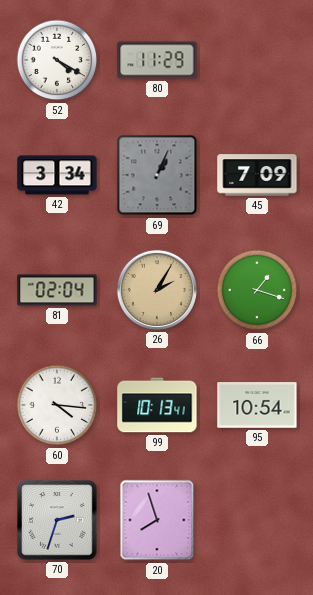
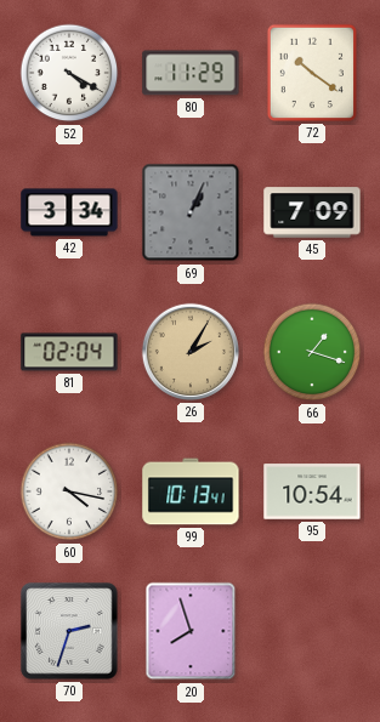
72: none -> 10:21
60: 4:16 -> 4:17
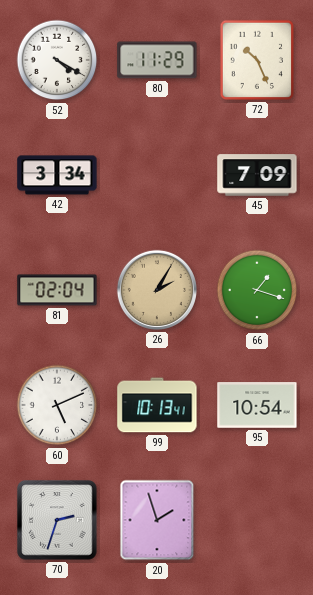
72: 10:21 -> 10:26
69: 1:04 -> none
60: 4:17 -> 5:11
20: 7:57 -> 1:57
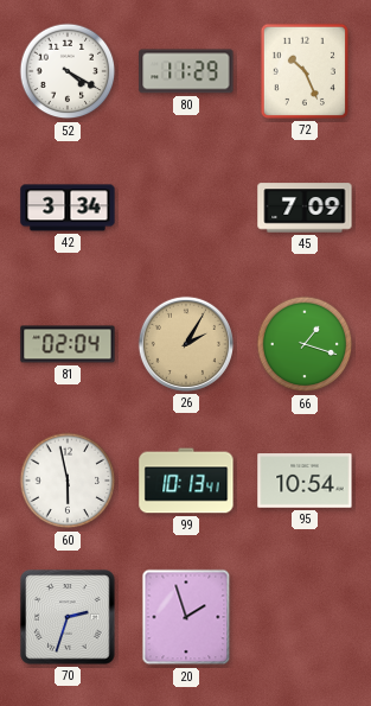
60: 5:11 -> 5:58
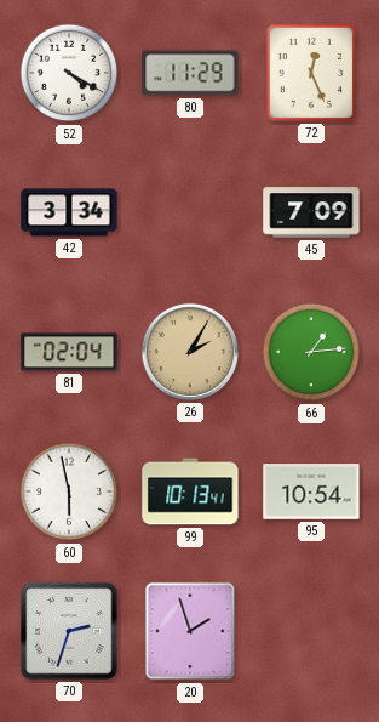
72: 10:26 -> 12:26
66: 1:18 -> 1:14
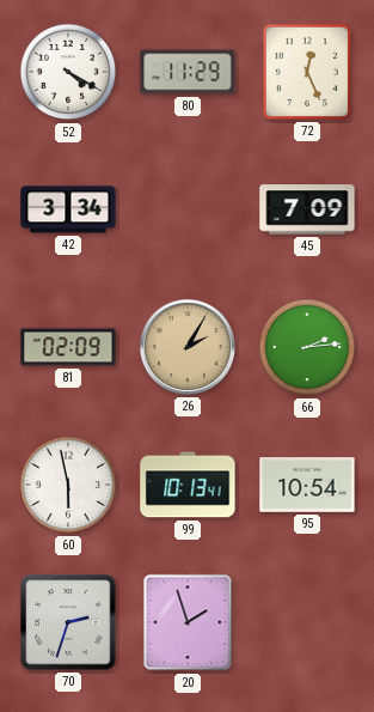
81: 02:04 -> 02:09
66: 1:14 -> 2:14
